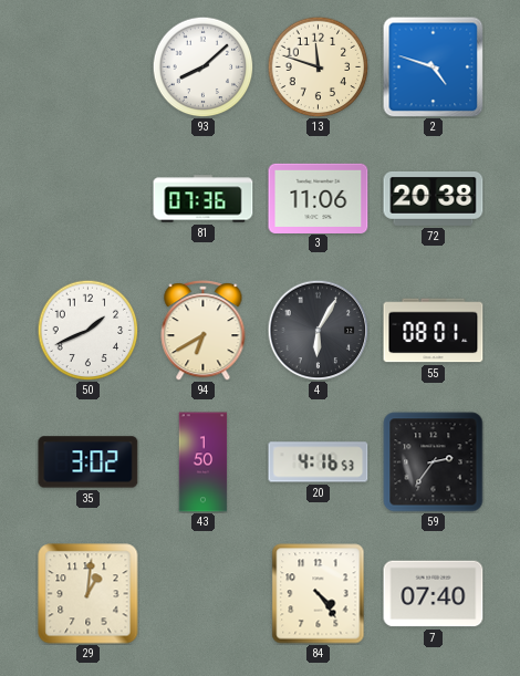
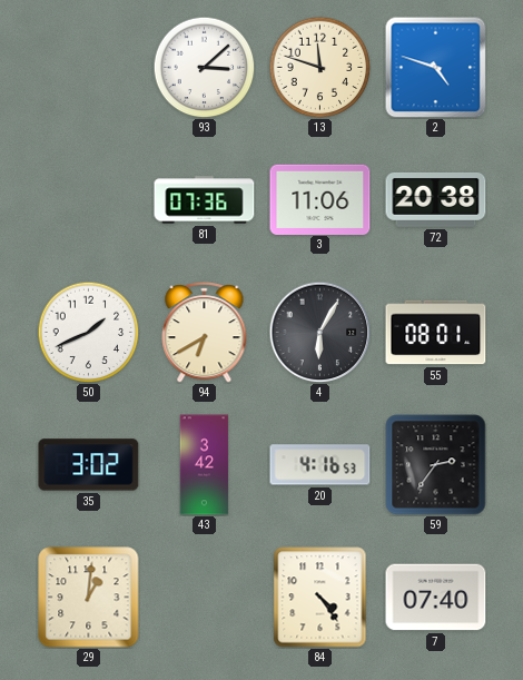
93: 8:08 -> 3:08
43: 1:50 -> 3:42
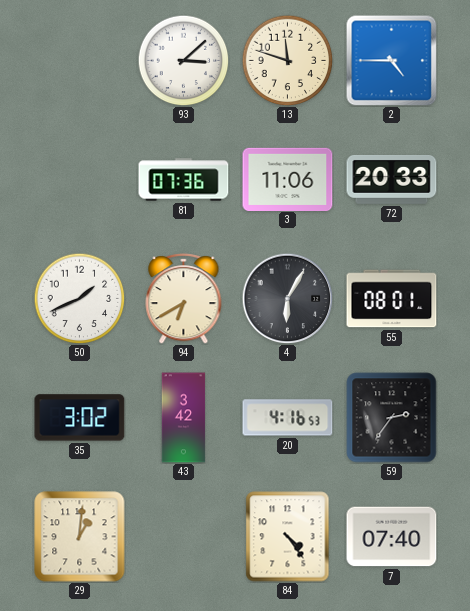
2: 4:48 -> 4:45
72: 20:38 -> 20:33
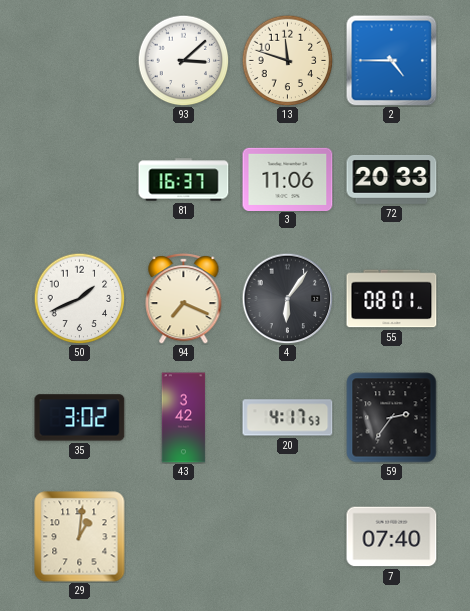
81: 07:36 -> 16:37
94: 6:40 -> 7:19
4: 6:05 -> 6:06
20: 4:16 -> 4:17
84: 4:24 -> none
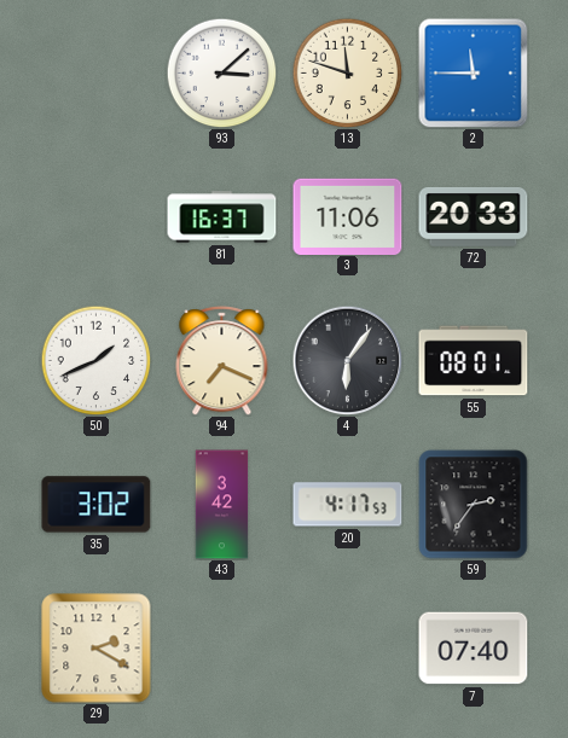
2: 4:45 -> 11:45
29: 1:01 -> 2:20
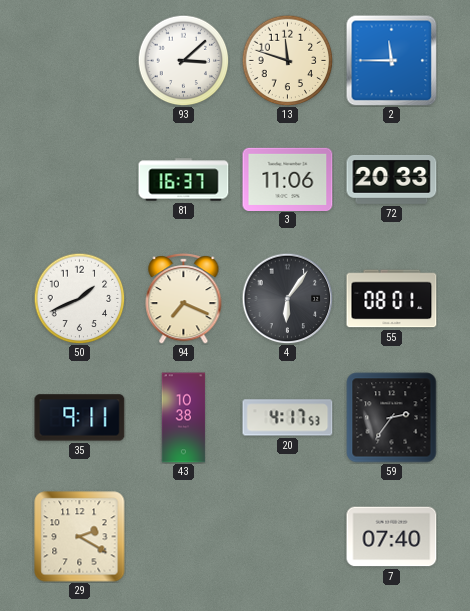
35: 3:02 -> 9:11
43: 3:42 -> 10:38
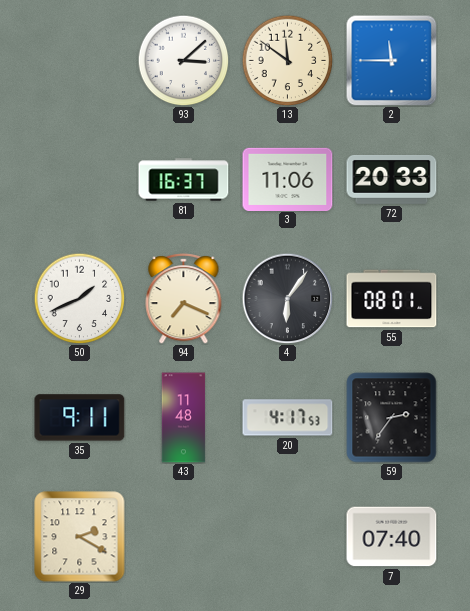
13: 11:48 -> 11:51
43: 10:38 -> 11:48
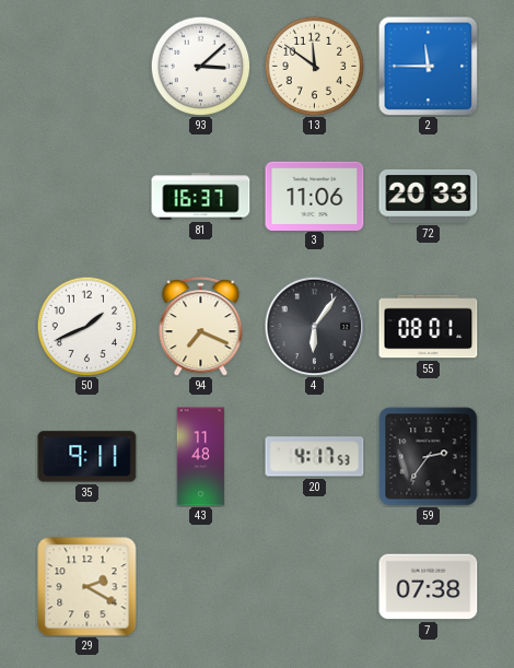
7: 07:40 -> 07:38
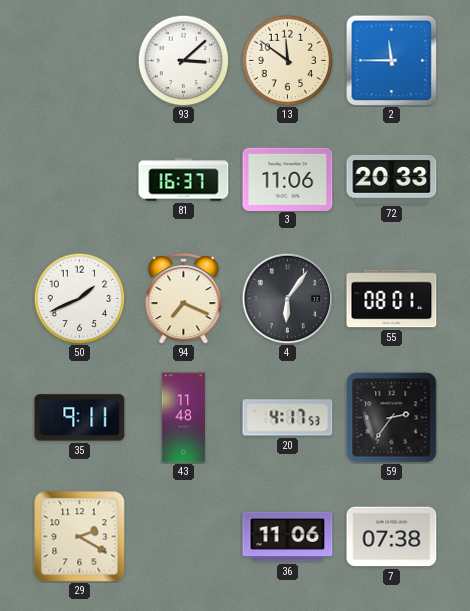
36: none -> 11:06
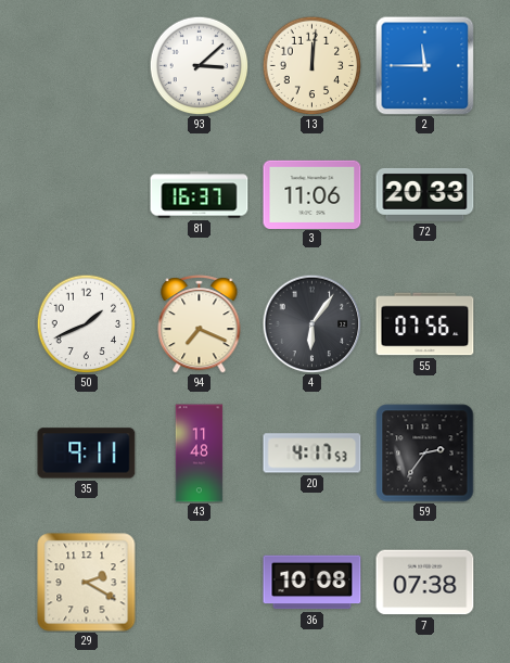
13: 11:51 -> 12:01
55: 08:01 -> 07:56
36: 11:06 -> 10:08
